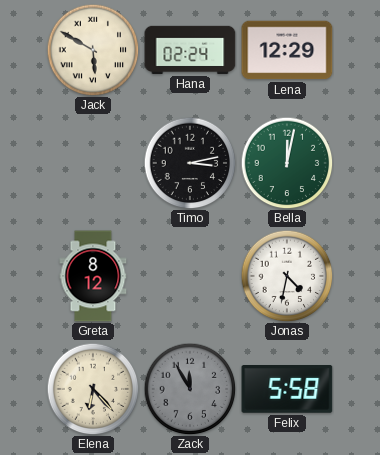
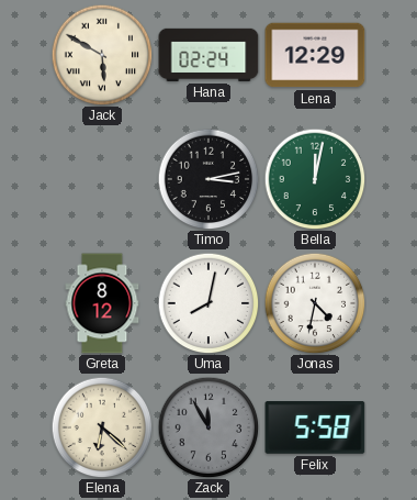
Uma: none -> 8:02
Elena: 6:23 -> 6:22
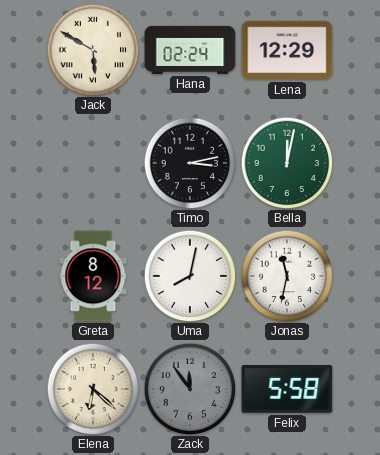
Jonas: 4:32 -> 11:32
Zack: 11:55 -> 11:54
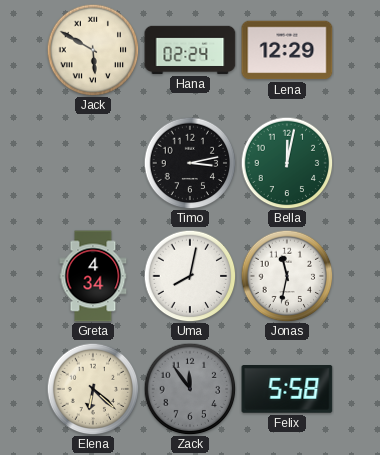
Greta: 8:12 -> 4:34
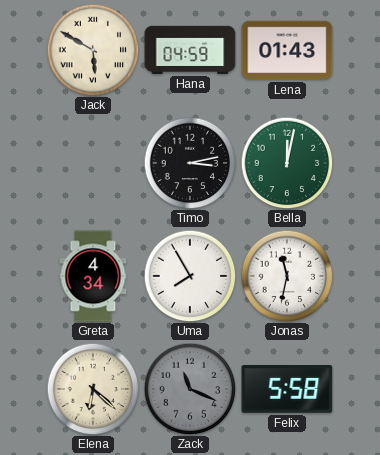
Hana: 02:24 -> 04:59
Lena: 12:29 -> 01:43
Uma: 8:02 -> 7:55
Zack: 11:54 -> 11:19
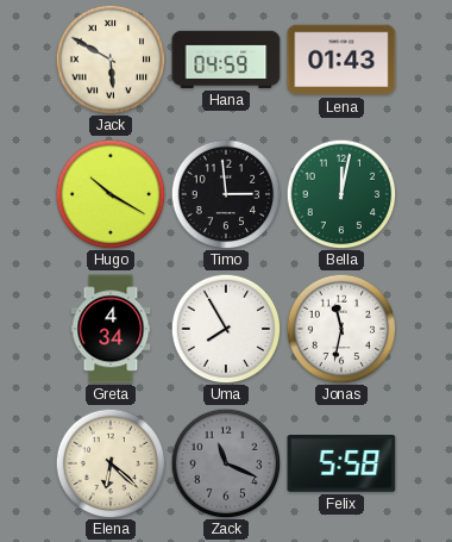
Hugo: none -> 10:20
Timo: 3:13 -> 2:59
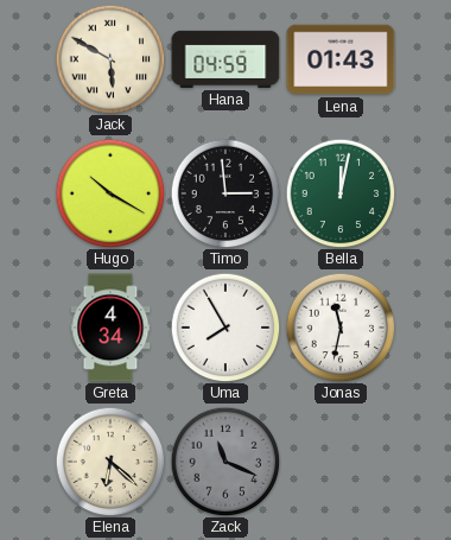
Felix: 5:58 -> none
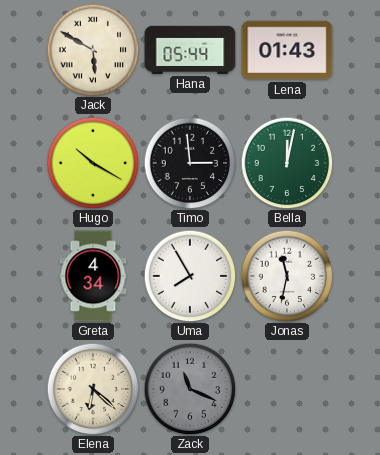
Hana: 04:59 -> 05:44
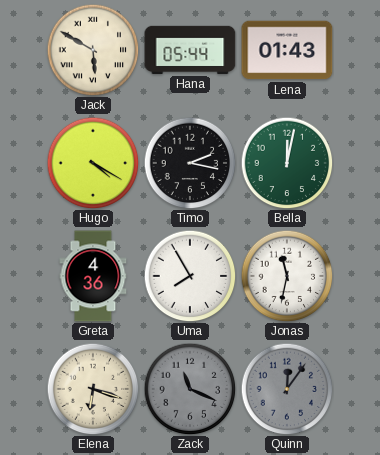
Hugo: 10:20 -> 4:20
Timo: 2:59 -> 2:17
Greta: 4:34 -> 4:36
Elena: 6:22 -> 6:18
Quinn: none -> 12:06
